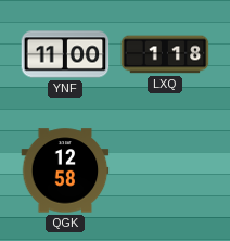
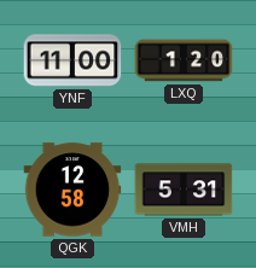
LXQ: 1:18 -> 1:20
VMH: none -> 5:31
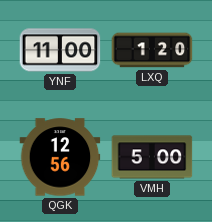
QGK: 12:58 -> 12:56
VMH: 5:31 -> 5:00
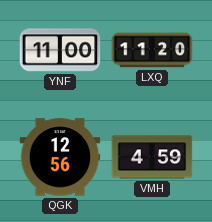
LXQ: 1:20 -> 11:20
VMH: 5:00 -> 4:59
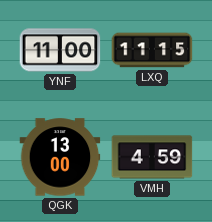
LXQ: 11:20 -> 11:15
QGK: 12:56 -> 13:00
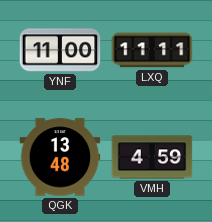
LXQ: 11:15 -> 11:11
QGK: 13:00 -> 13:48
